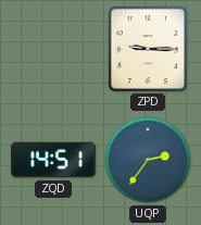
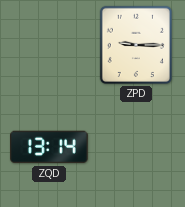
ZQD: 14:51 -> 13:14
UQP: 2:36 -> none
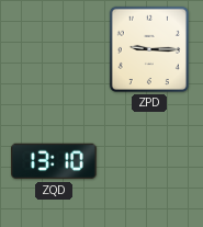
ZQD: 13:14 -> 13:10
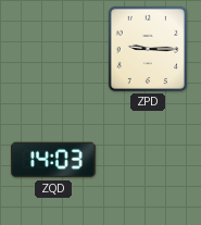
ZQD: 13:10 -> 14:03
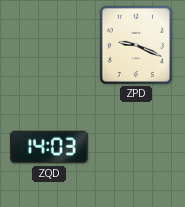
ZPD: 9:15 -> 9:19
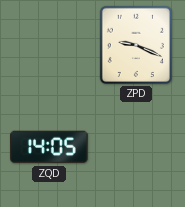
ZQD: 14:03 -> 14:05
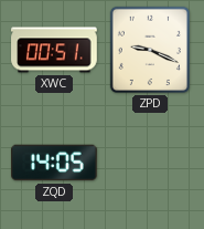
XWC: none -> 00:51
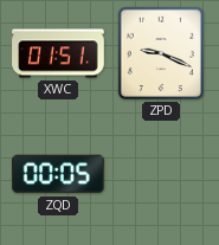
XWC: 00:51 -> 01:51
ZQD: 14:05 -> 00:05
